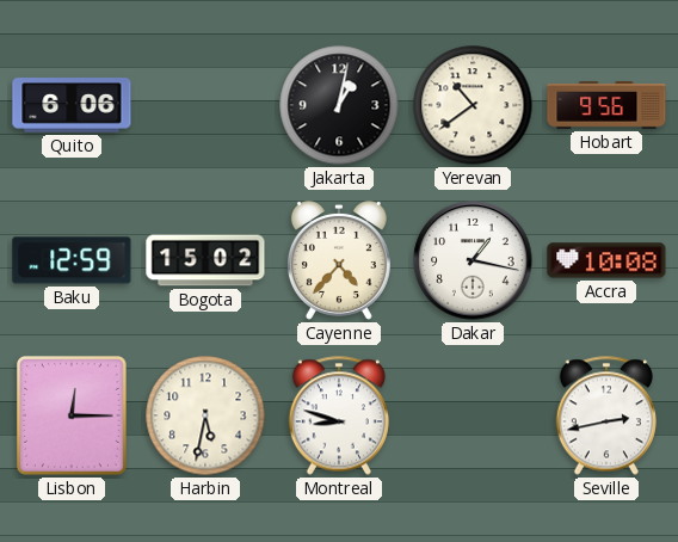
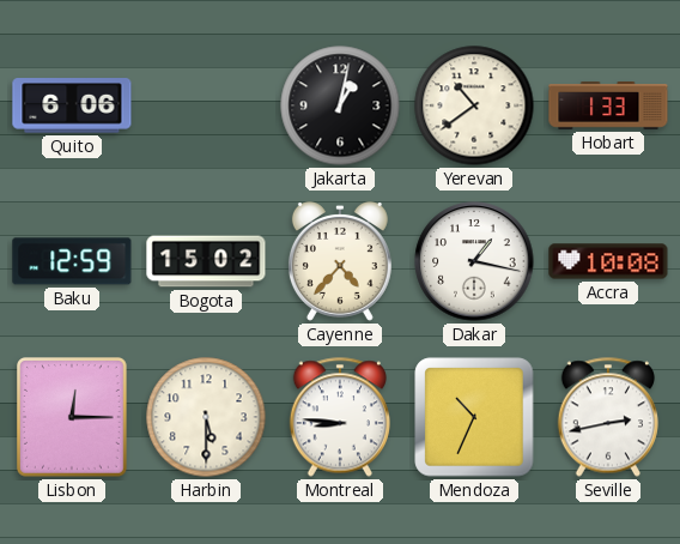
Hobart: 9:56 -> 1:33
Harbin: 5:32 -> 5:30
Montreal: 8:48 -> 8:46
Mendoza: none -> 10:34
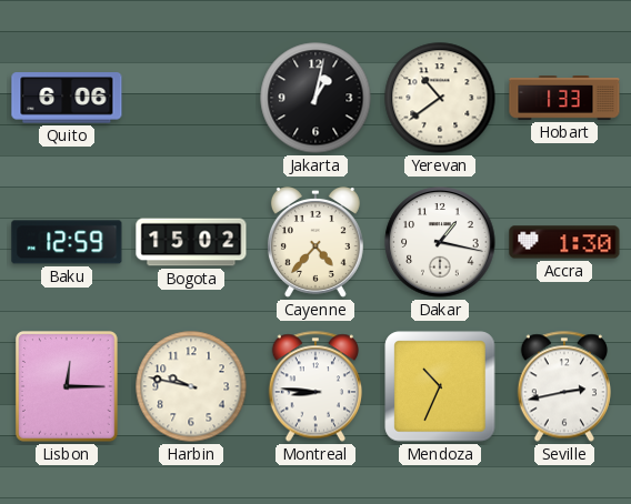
Accra: 10:08 -> 1:30
Harbin: 5:30 -> 9:47
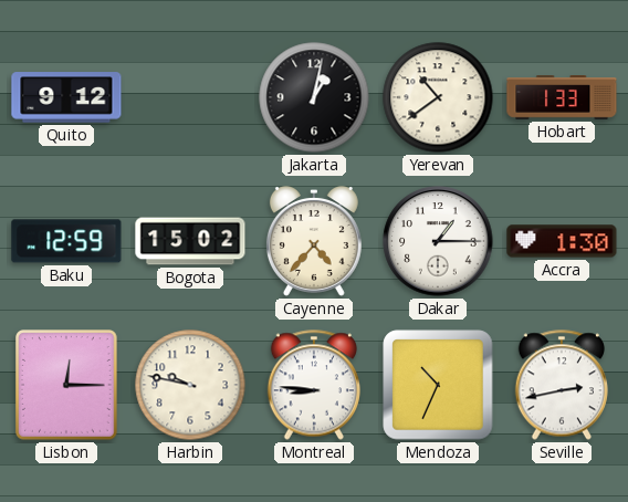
Quito: 6:06 -> 9:12
Dakar: 1:17 -> 1:15
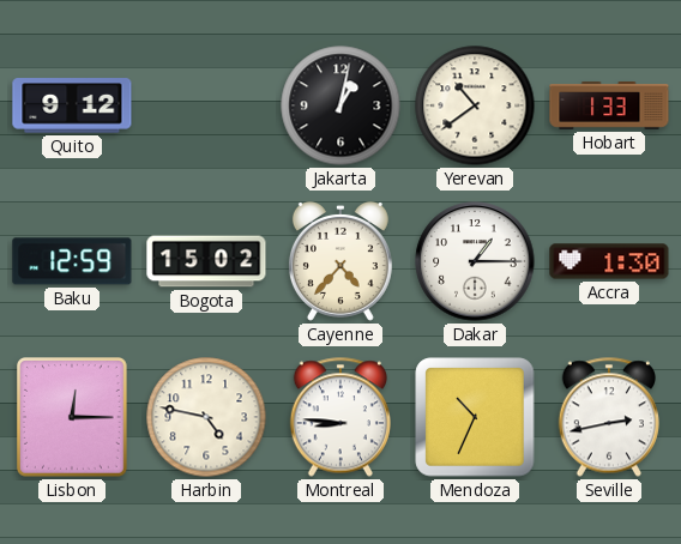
Harbin: 9:47 -> 4:47
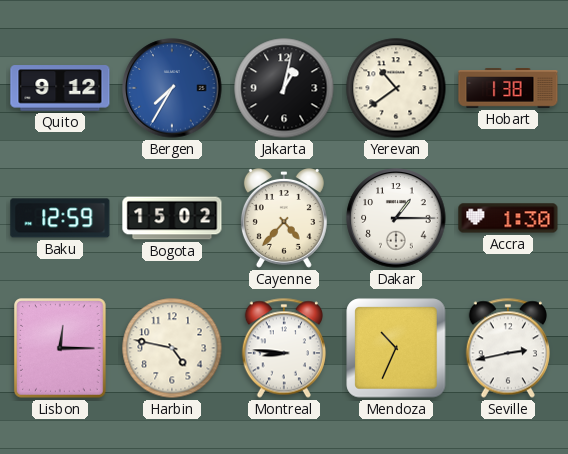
Bergen: none -> 7:35
Hobart: 1:33 -> 1:38
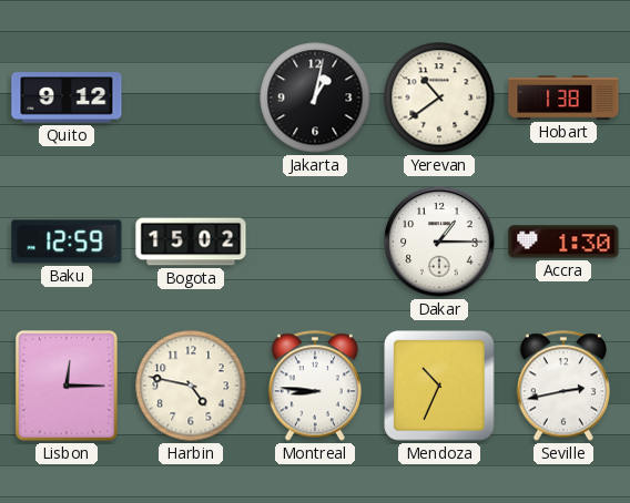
Bergen: 7:35 -> none
Cayenne: 4:37 -> none
